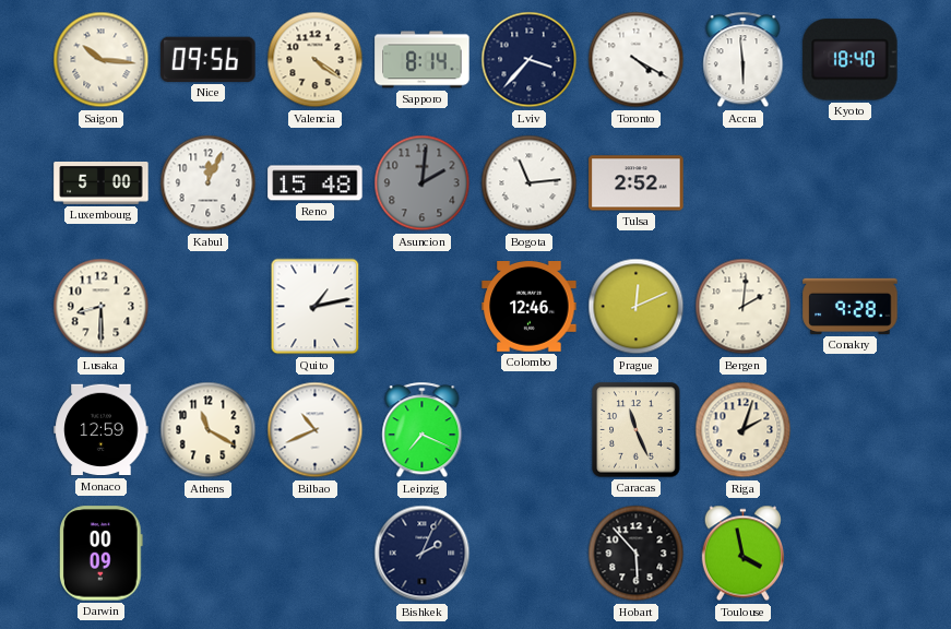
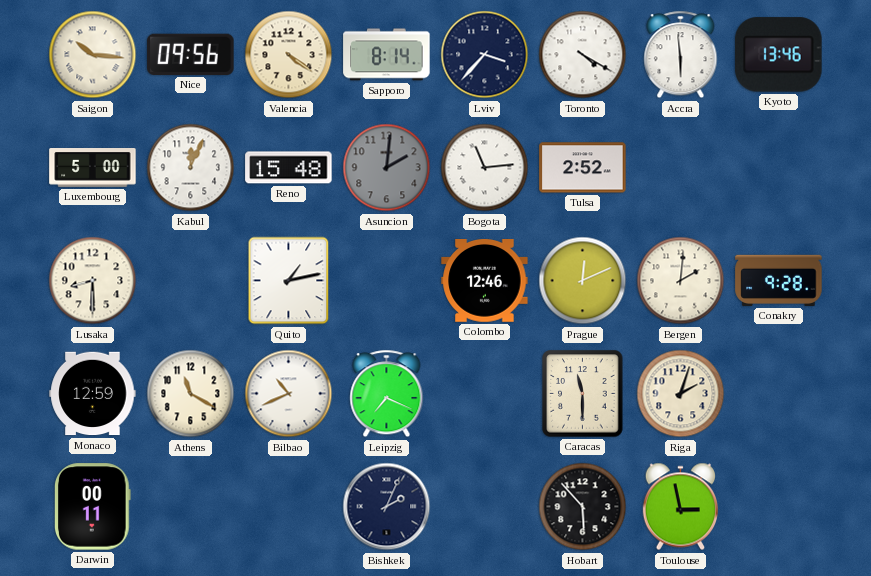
Kyoto: 18:40 -> 13:46
Caracas: 11:26 -> 11:30
Darwin: 00:09 -> 00:11
Toulouse: 3:58 -> 2:58
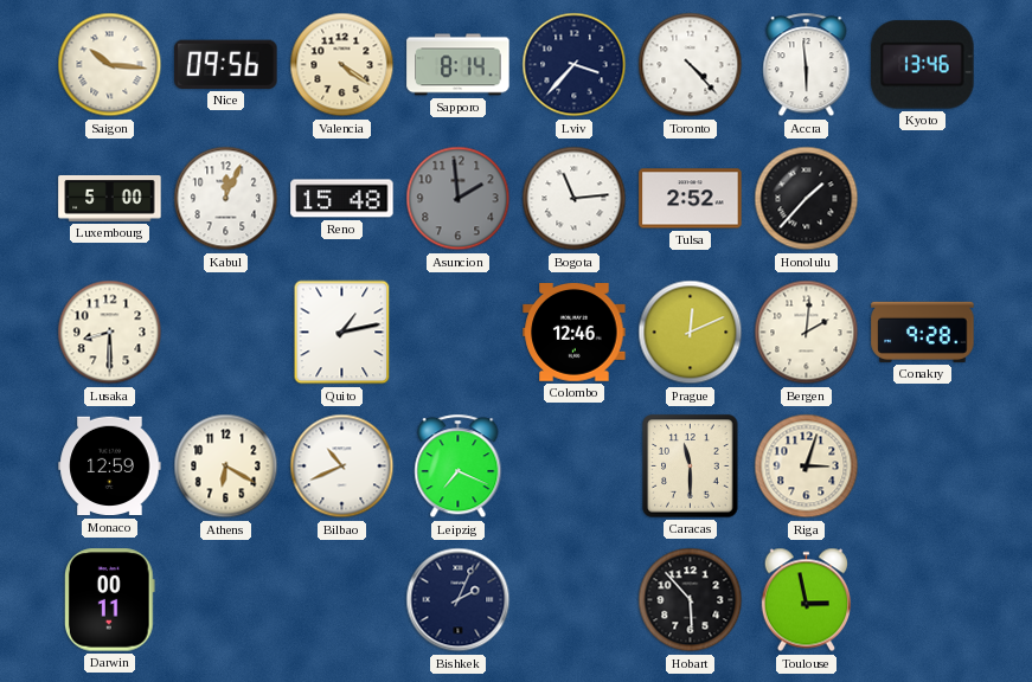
Toronto: 4:20 -> 4:23
Asuncion: 2:01 -> 1:59
Honolulu: none -> 1:37
Athens: 11:20 -> 6:20
Riga: 2:03 -> 3:03
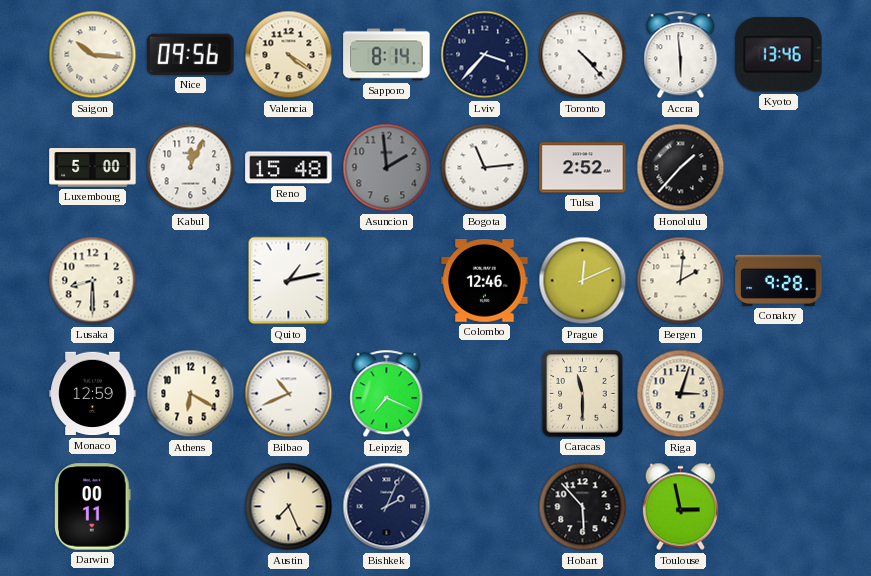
Austin: none -> 7:26
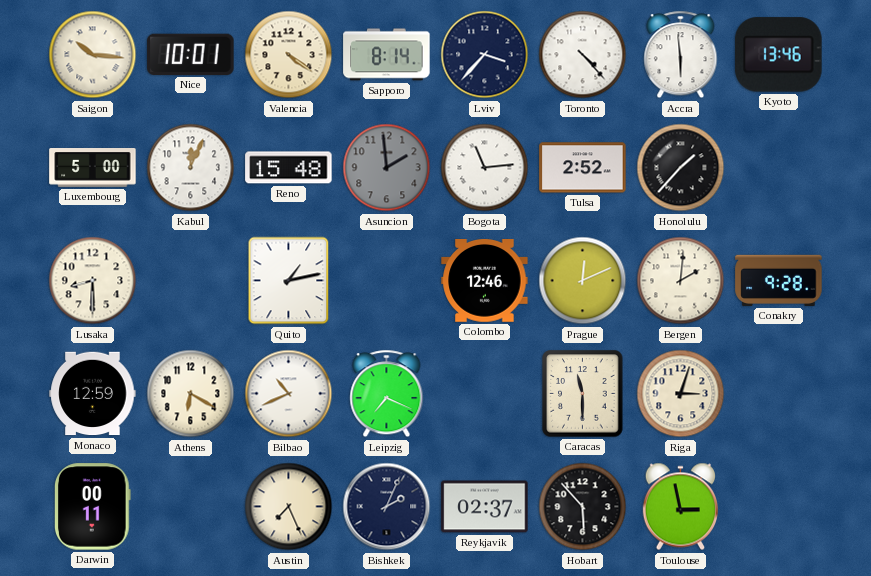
Nice: 09:56 -> 10:01
Reykjavik: none -> 02:37
